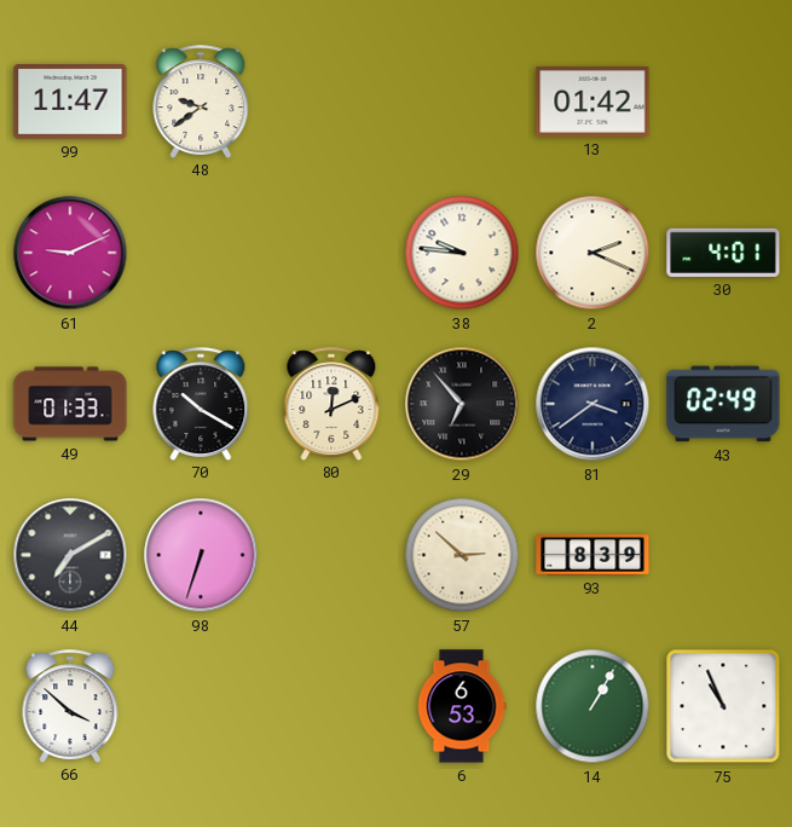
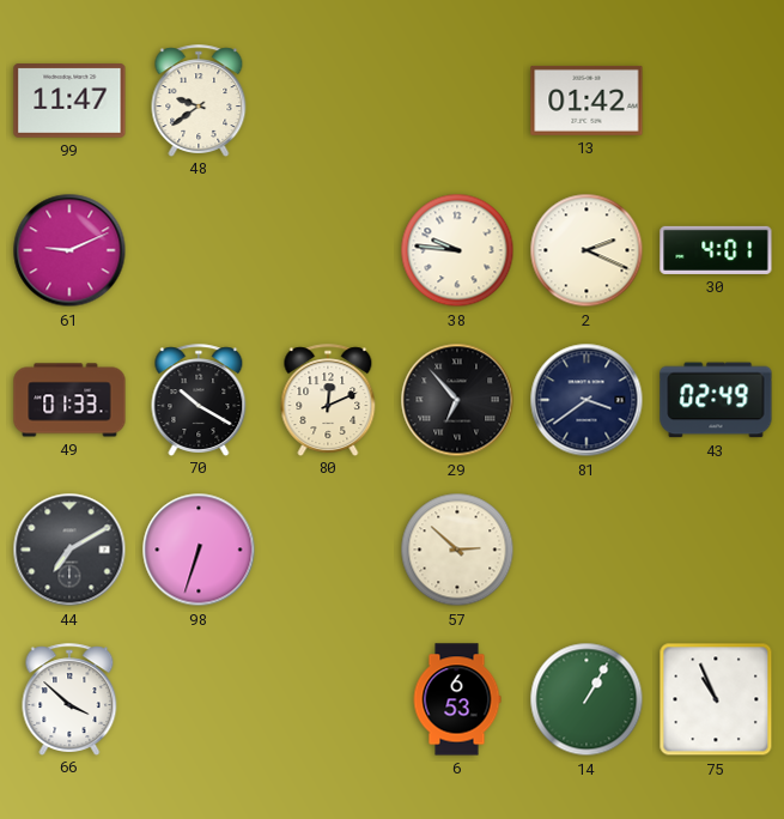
93: 8:39 -> none
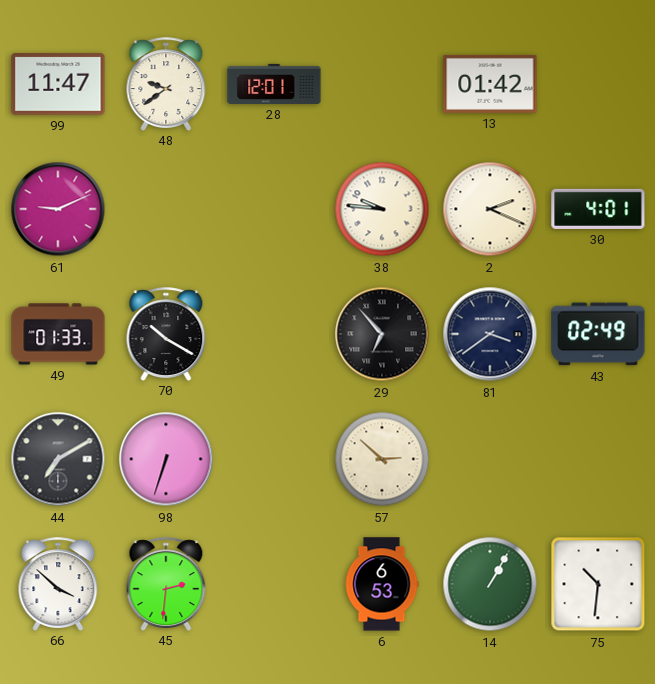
28: none -> 12:01
80: 12:11 -> none
45: none -> 2:31
75: 10:56 -> 10:31
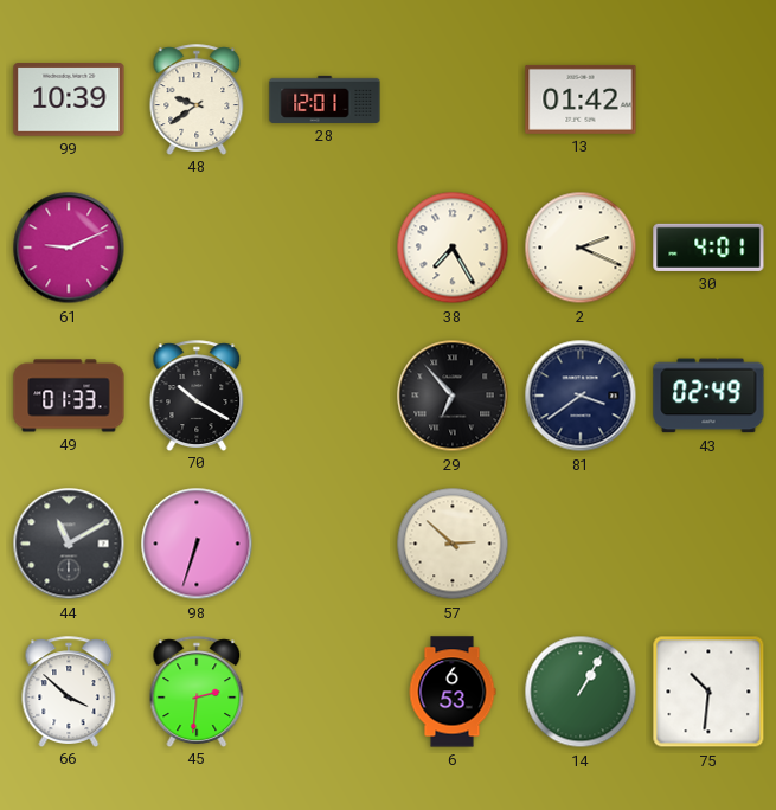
99: 11:47 -> 10:39
38: 9:46 -> 7:25
44: 7:10 -> 11:10
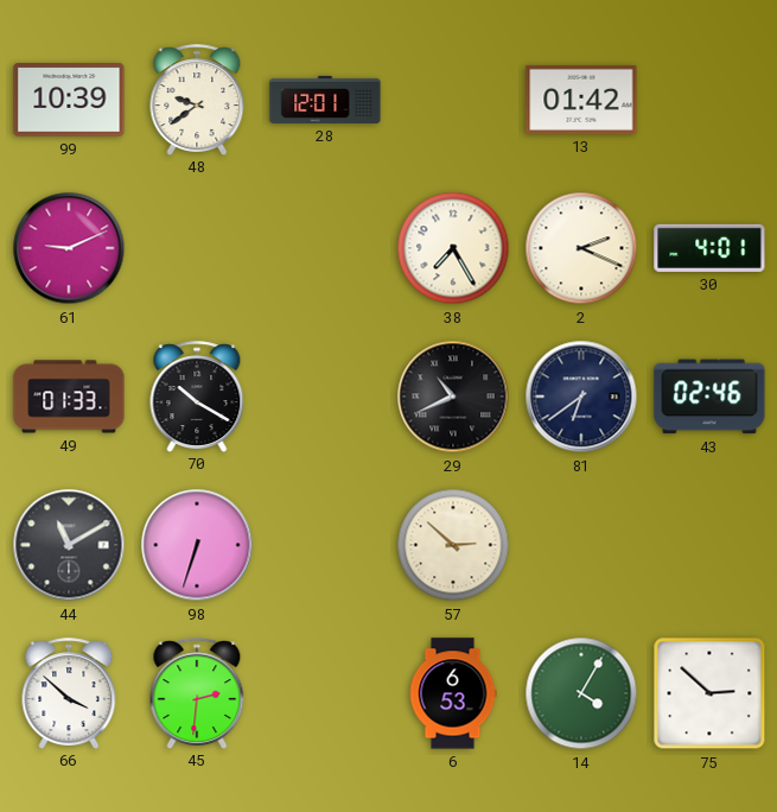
29: 6:53 -> 10:41
81: 3:39 -> 6:39
43: 02:49 -> 02:46
14: 1:05 -> 4:05
75: 10:31 -> 2:52
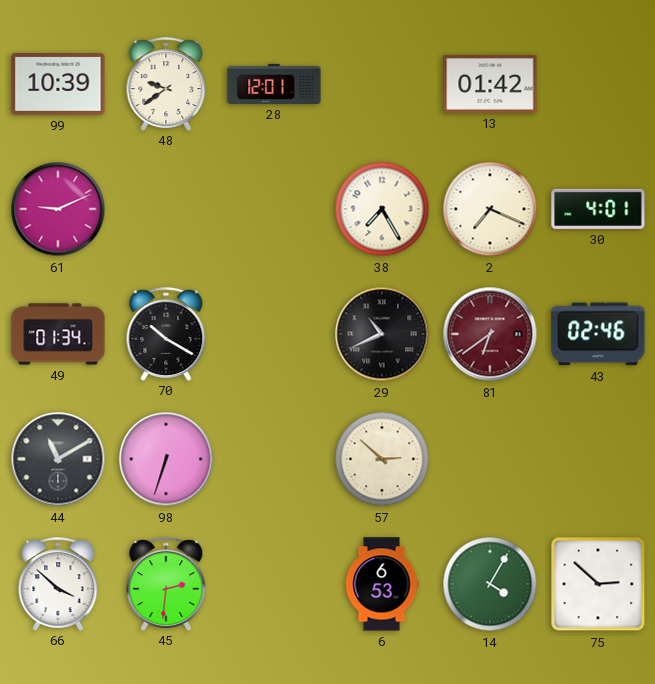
2: 2:19 -> 7:19
49: 01:33 -> 01:34
81 dial: navy -> burgundy
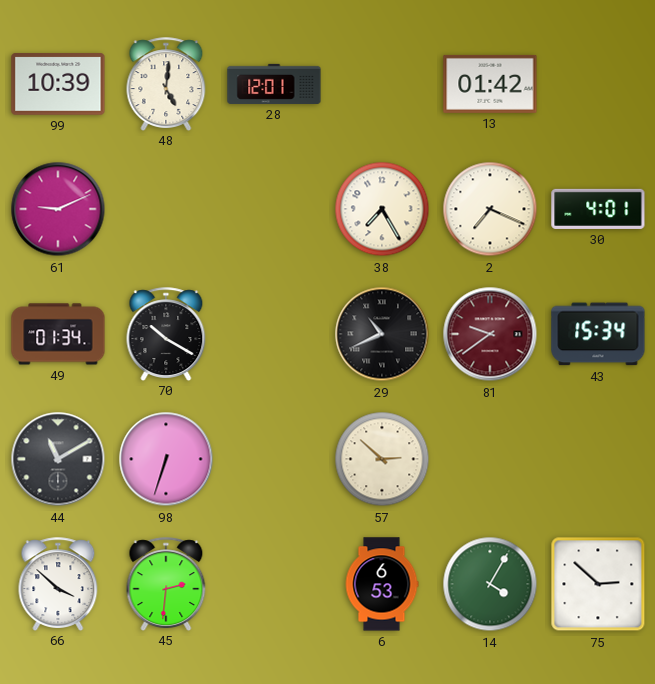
48: 9:39 -> 5:01
81: 6:39 -> 9:39
43: 02:46 -> 15:34
